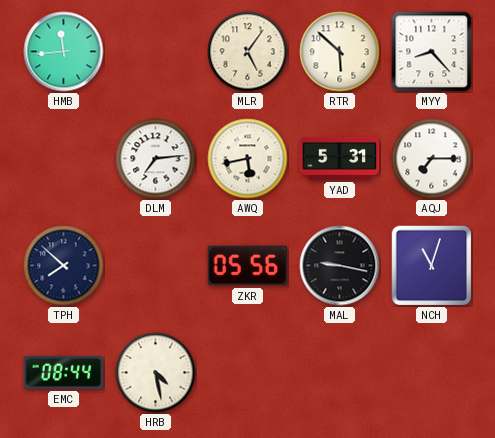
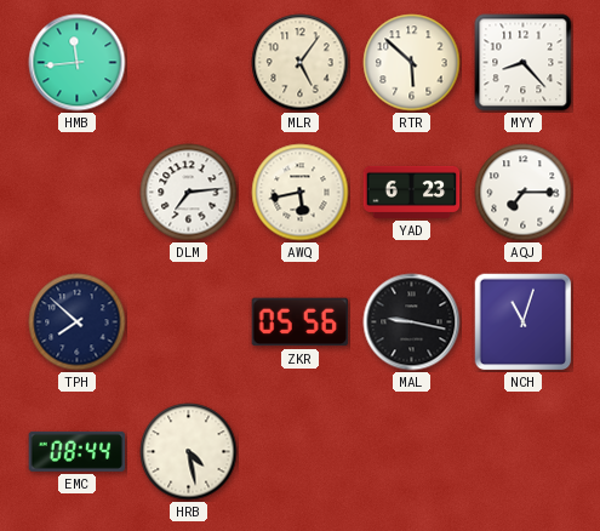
YAD: 5:31 -> 6:23
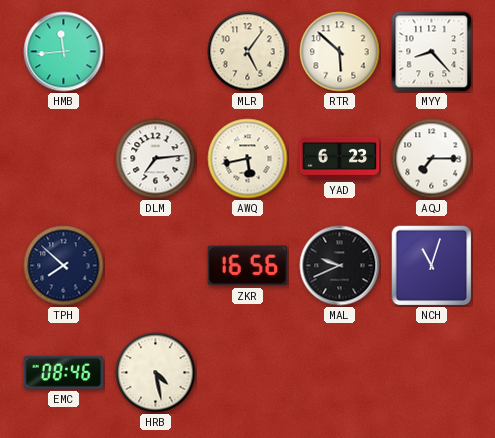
ZKR: 05:56 -> 16:56
MAL: 9:17 -> 9:41
EMC: 08:44 -> 08:46
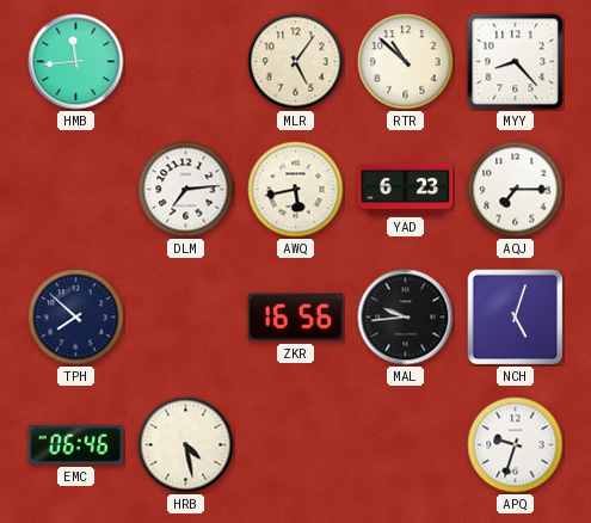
RTR: 5:52 -> 10:52
MAL: 9:41 -> 9:44
NCH: 11:03 -> 5:03
EMC: 08:46 -> 06:46
APQ: none -> 9:33
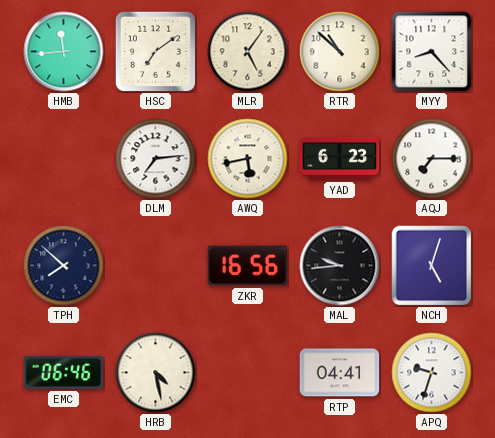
HSC: none -> 7:09
RTP: none -> 04:41
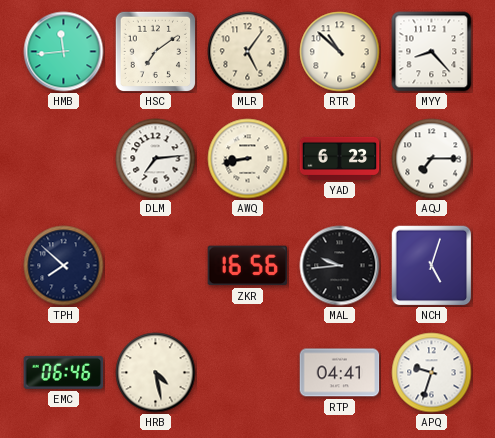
AWQ: 5:43 -> 8:43
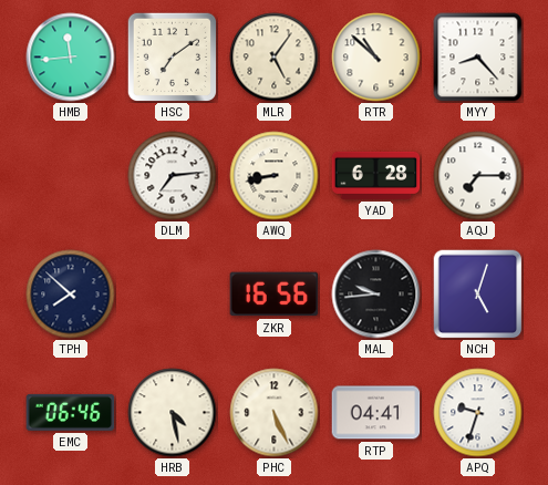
YAD: 6:23 -> 6:28
PHC: none -> 5:26
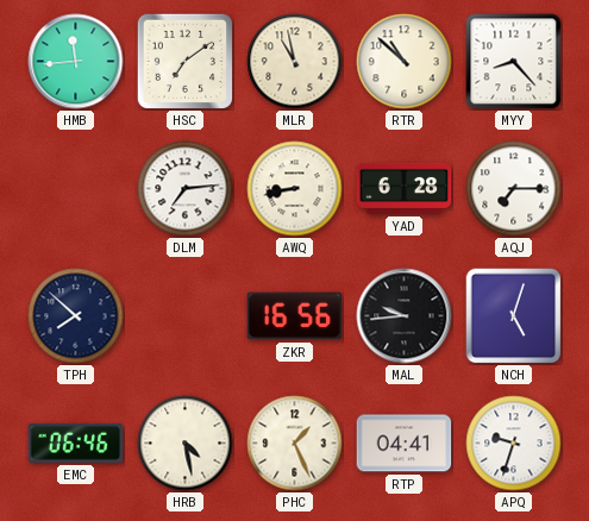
MLR: 5:06 -> 10:58
PHC: 5:26 -> 1:26
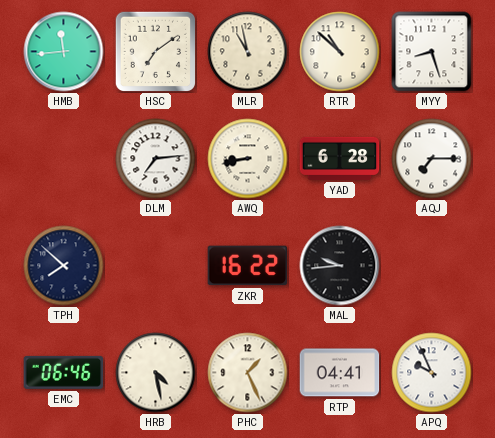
MYY: 8:23 -> 8:27
ZKR: 16:56 -> 16:22
NCH: 5:03 -> none
APQ: 9:33 -> 9:56
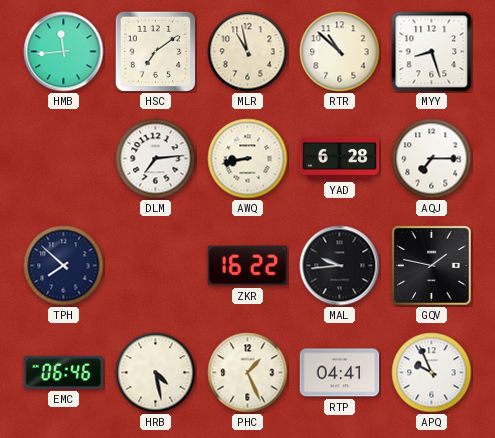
GQV: none -> 1:47
